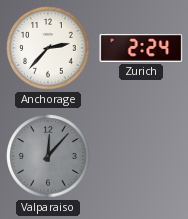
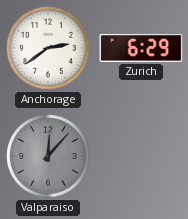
Anchorage: 2:37 -> 2:39
Zurich: 2:24 -> 6:29
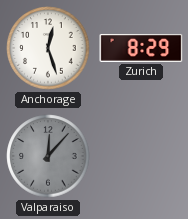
Anchorage: 2:39 -> 12:27
Zurich: 6:29 -> 8:29
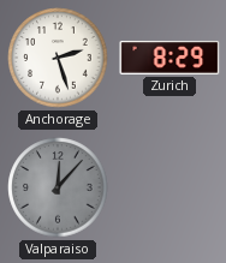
Anchorage: 12:27 -> 2:27
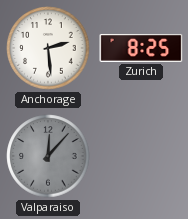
Anchorage: 2:27 -> 2:29
Zurich: 8:29 -> 8:25
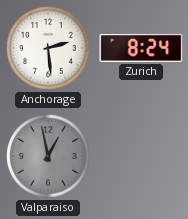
Zurich: 8:25 -> 8:24
Valparaiso: 12:07 -> 12:58
